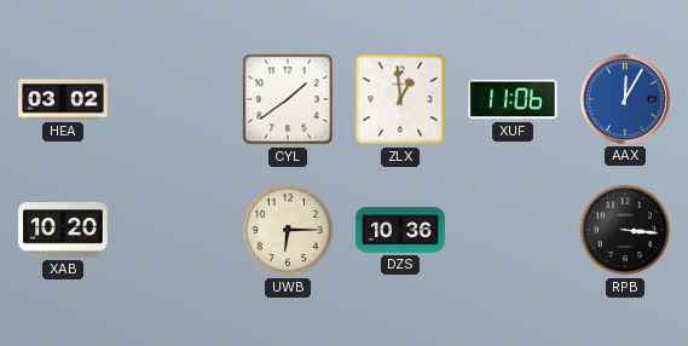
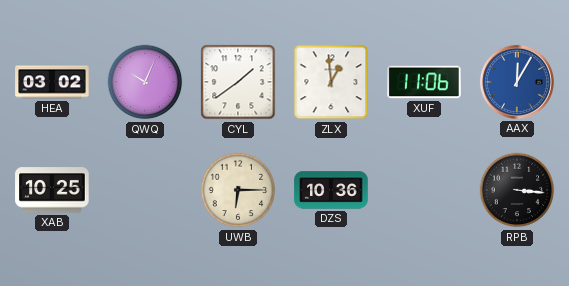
QWQ: none -> 10:04
XAB: 10:20 -> 10:25
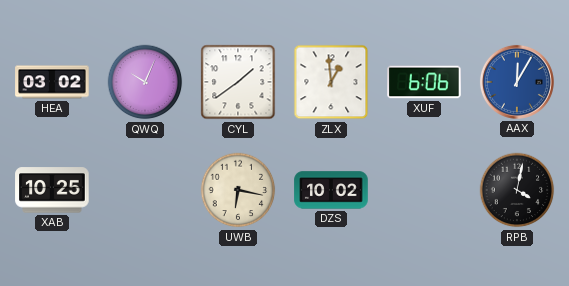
XUF: 11:06 -> 6:06
UWB: 6:15 -> 6:17
DZS: 10:36 -> 10:02
RPB: 3:16 -> 4:02
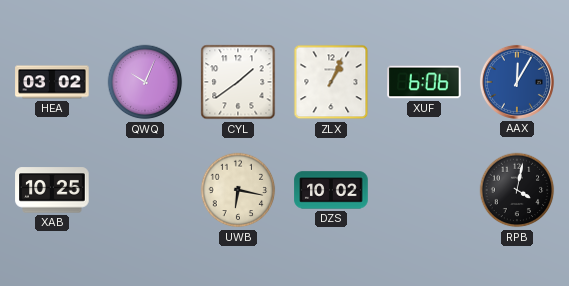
ZLX: 12:59 -> 1:04
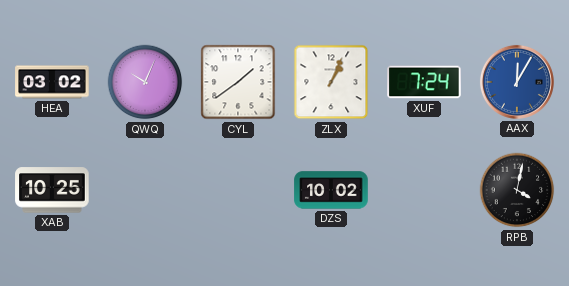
XUF: 6:06 -> 7:24
UWB: 6:17 -> none
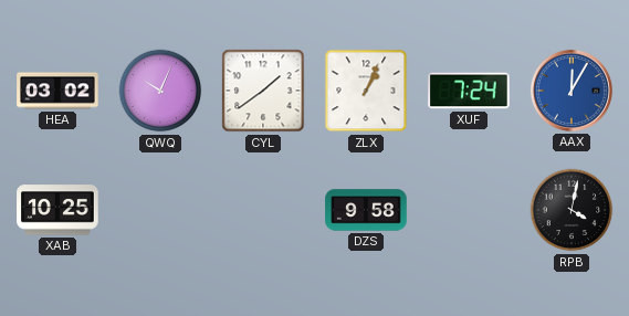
DZS: 10:02 -> 9:58
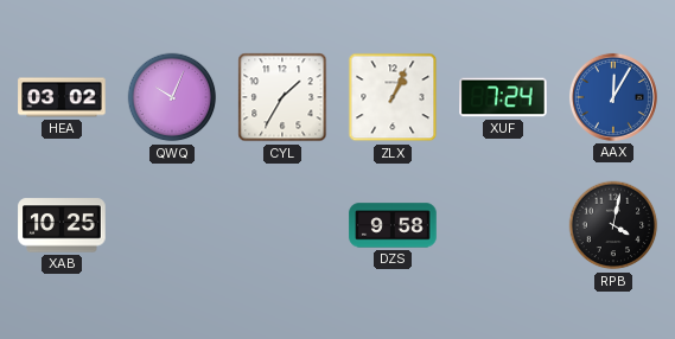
CYL: 1:39 -> 1:35
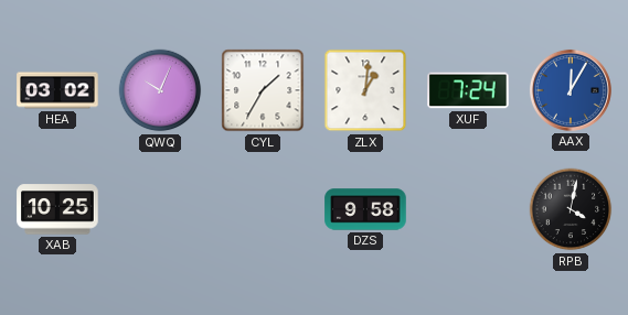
ZLX: 1:04 -> 1:01
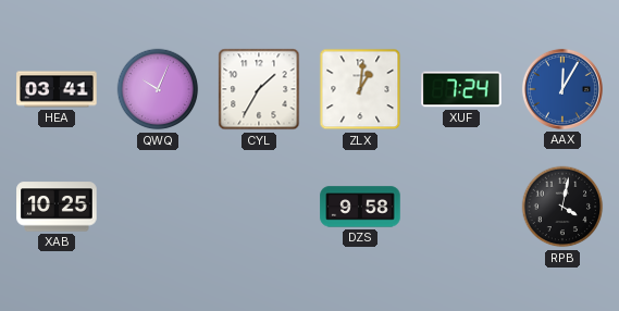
HEA: 03:02 -> 03:41
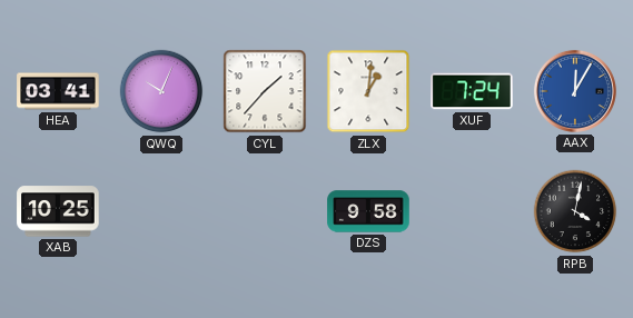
CYL: 1:35 -> 1:37
